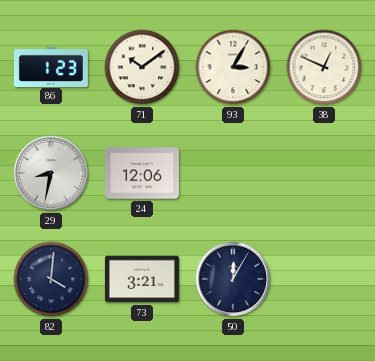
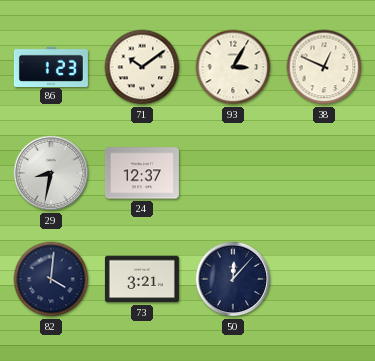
24: 12:06 -> 12:37
50: 12:05 -> 12:07
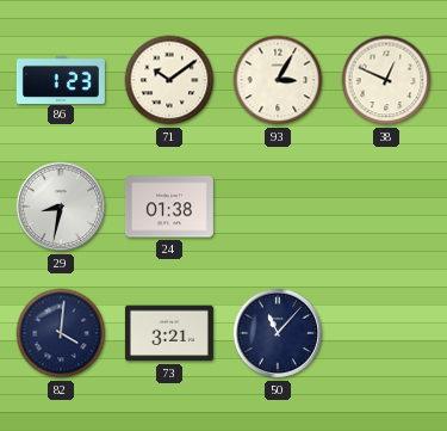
24: 12:37 -> 01:38
50: 12:07 -> 11:07
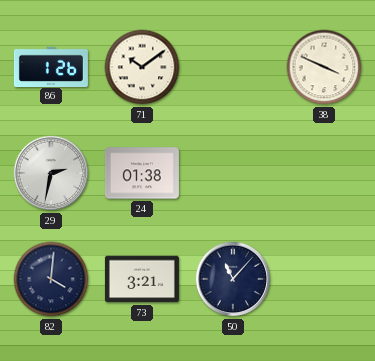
86: 1:23 -> 1:26
93: 3:05 -> none
38: 12:49 -> 3:49
29: 8:32 -> 2:32
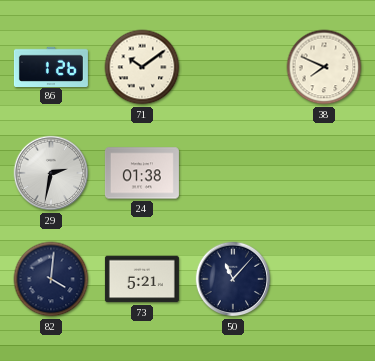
38: 3:49 -> 7:49
73: 3:21 -> 5:21
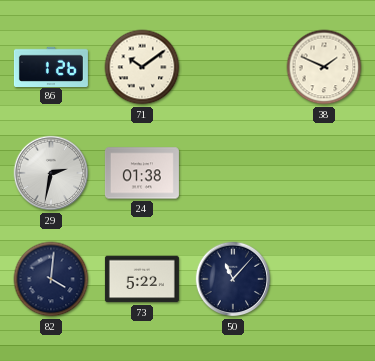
38: 7:49 -> 1:49
73: 5:21 -> 5:22
